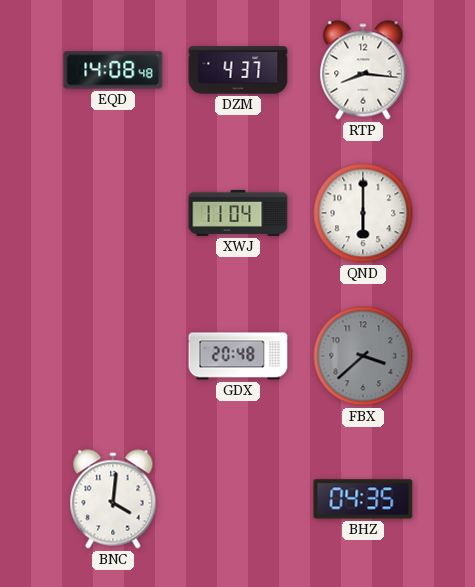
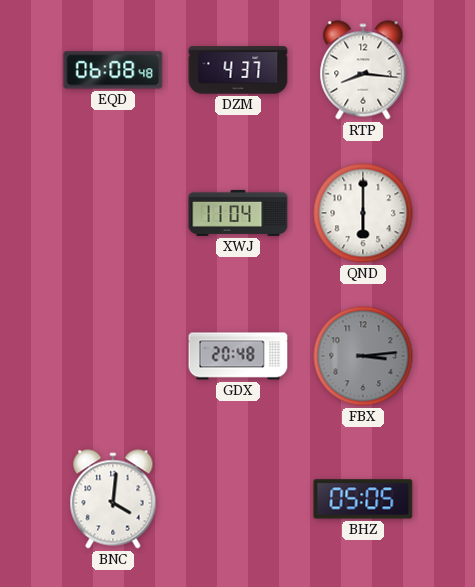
EQD: 14:08 -> 06:08
FBX: 3:38 -> 3:14
BHZ: 04:35 -> 05:05
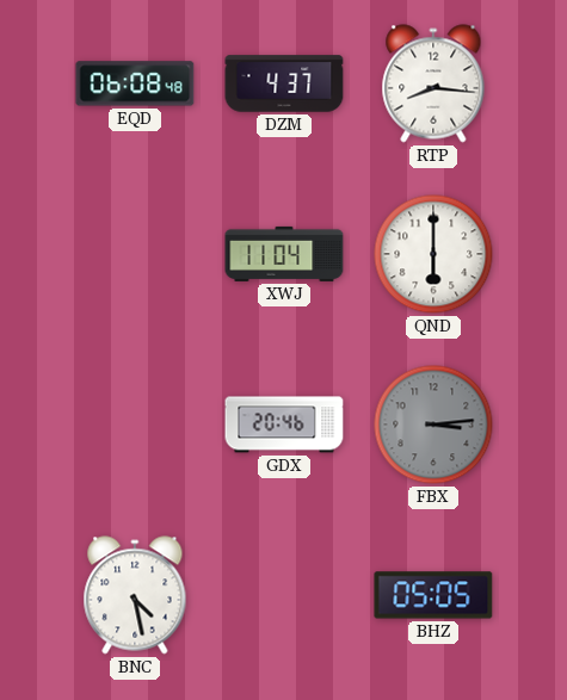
GDX: 20:48 -> 20:46
BNC: 4:01 -> 4:28
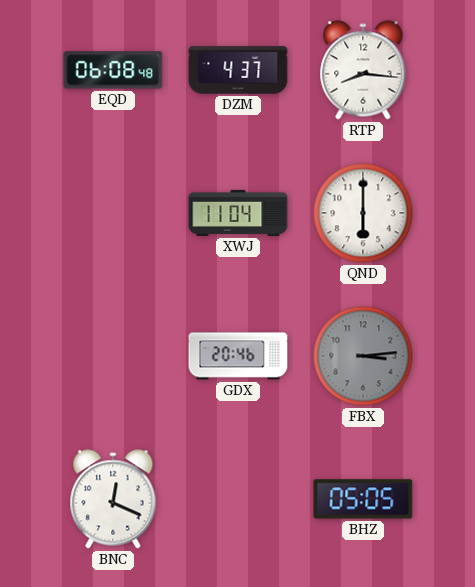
BNC: 4:28 -> 12:19
